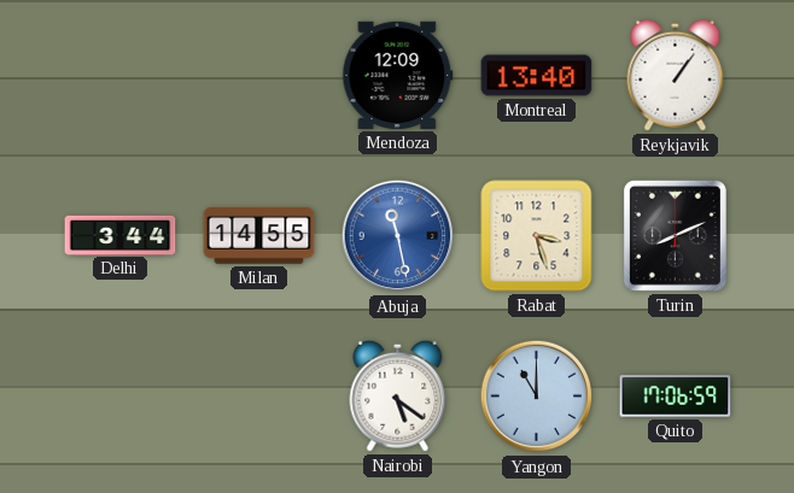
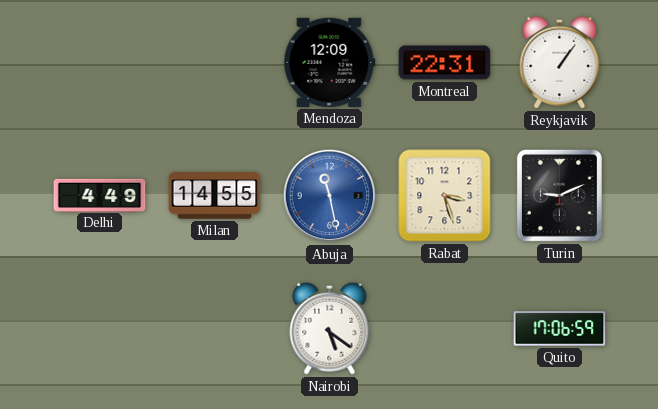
Montreal: 13:40 -> 22:31
Delhi: 3:44 -> 4:49
Turin: 8:11 -> 9:11
Yangon: 11:00 -> none
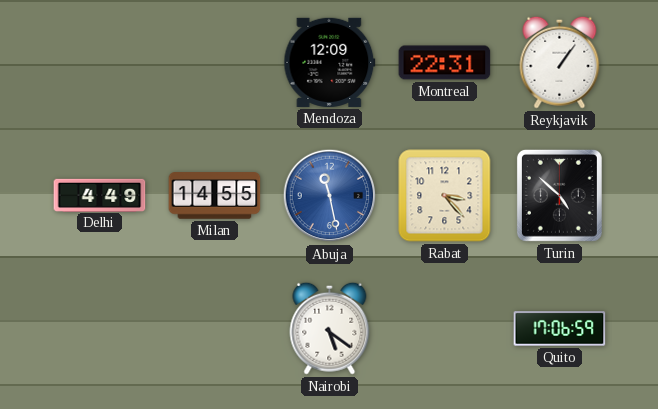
Rabat: 3:27 -> 3:23
Turin: 9:11 -> 4:52
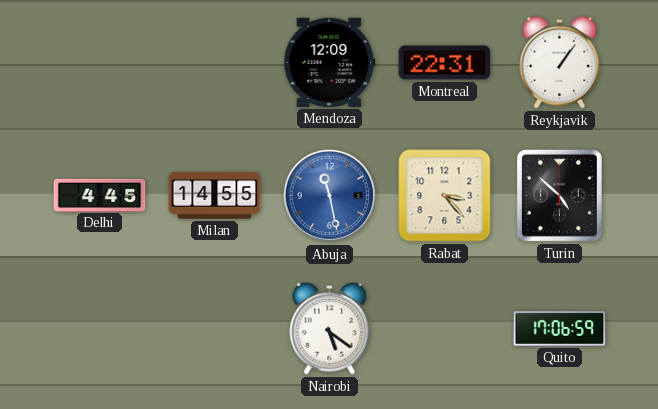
Delhi: 4:49 -> 4:45
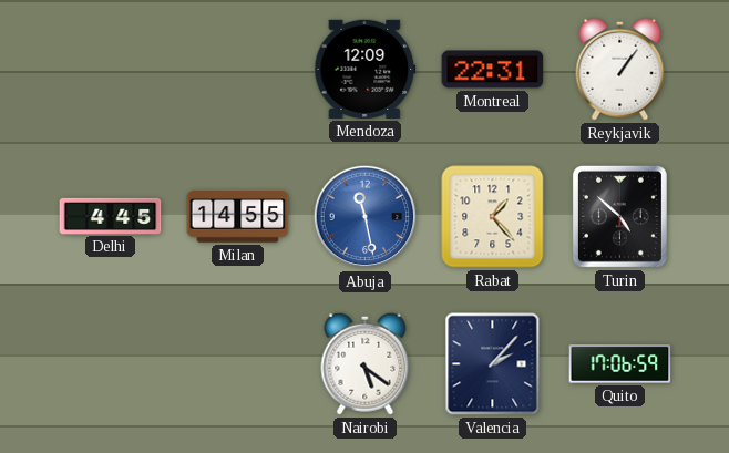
Rabat: 3:23 -> 1:23
Valencia: none -> 2:07
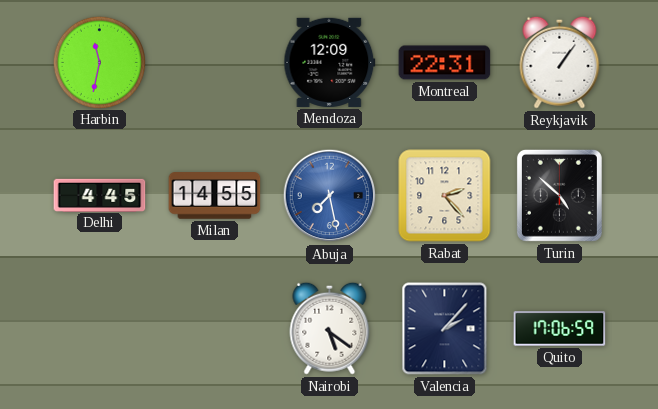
Harbin: none -> 11:32
Abuja: 11:28 -> 7:28
Rabat: 1:23 -> 2:23
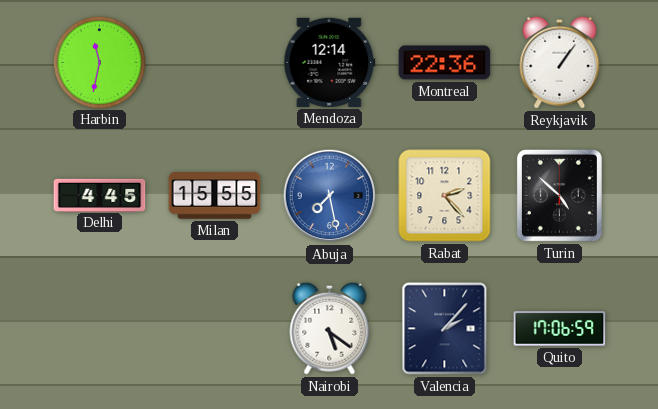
Mendoza: 12:09 -> 12:14
Montreal: 22:31 -> 22:36
Milan: 14:55 -> 15:55
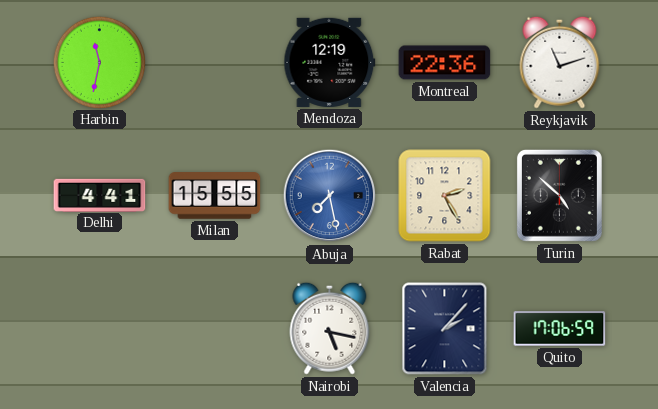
Mendoza: 12:14 -> 12:19
Reykjavik: 1:06 -> 11:12
Delhi: 4:45 -> 4:41
Rabat: 2:23 -> 2:25
Nairobi: 5:21 -> 5:17
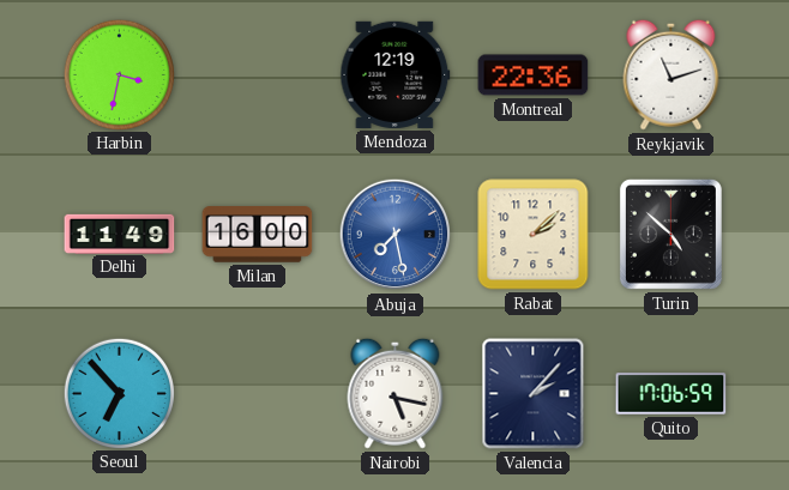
Harbin: 11:32 -> 3:32
Delhi: 4:41 -> 11:49
Milan: 15:55 -> 16:00
Rabat: 2:25 -> 2:08
Seoul: none -> 6:53
